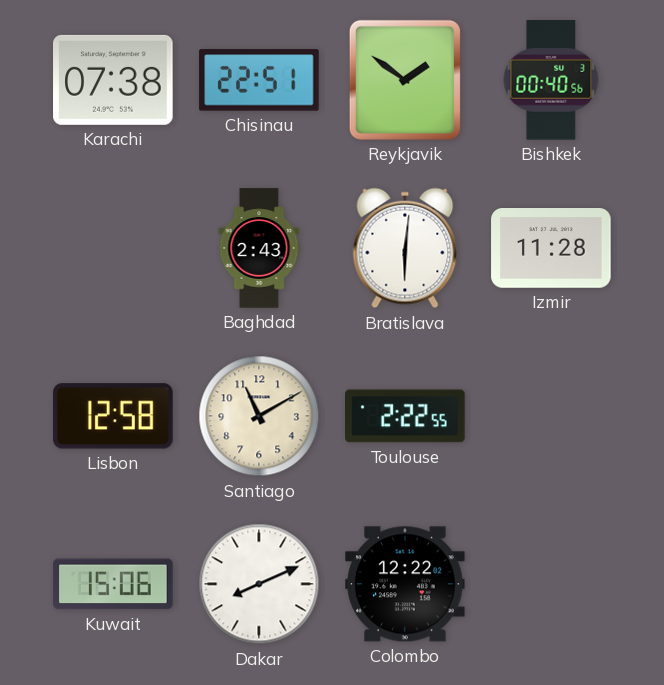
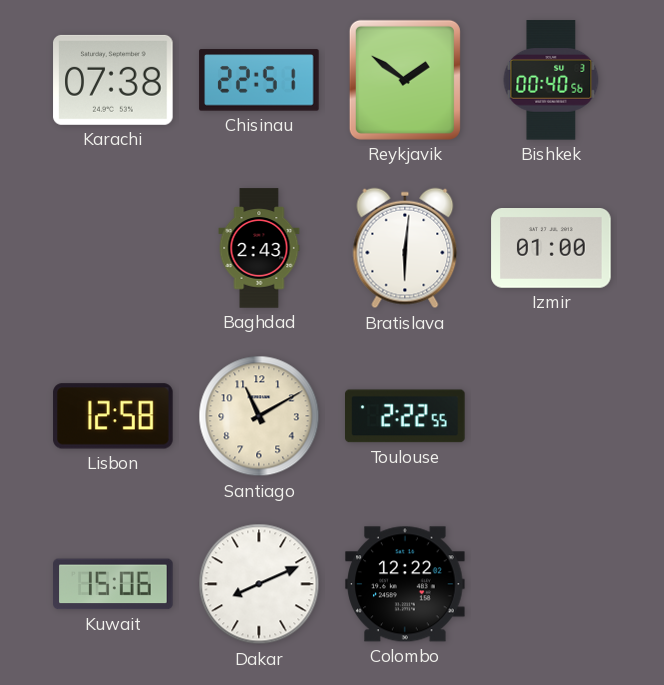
Izmir: 11:28 -> 01:00
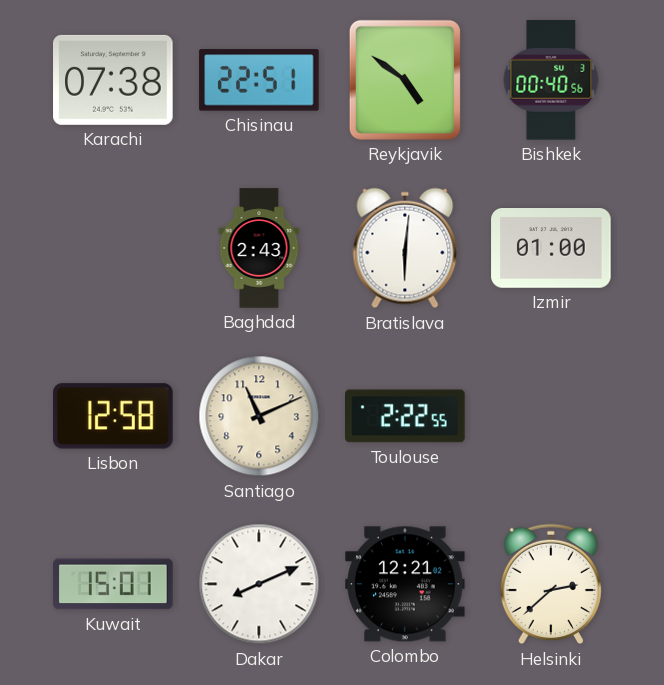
Reykjavik: 1:51 -> 4:51
Santiago: 11:10 -> 11:11
Kuwait: 15:06 -> 15:01
Colombo: 12:22 -> 12:21
Helsinki: none -> 2:38
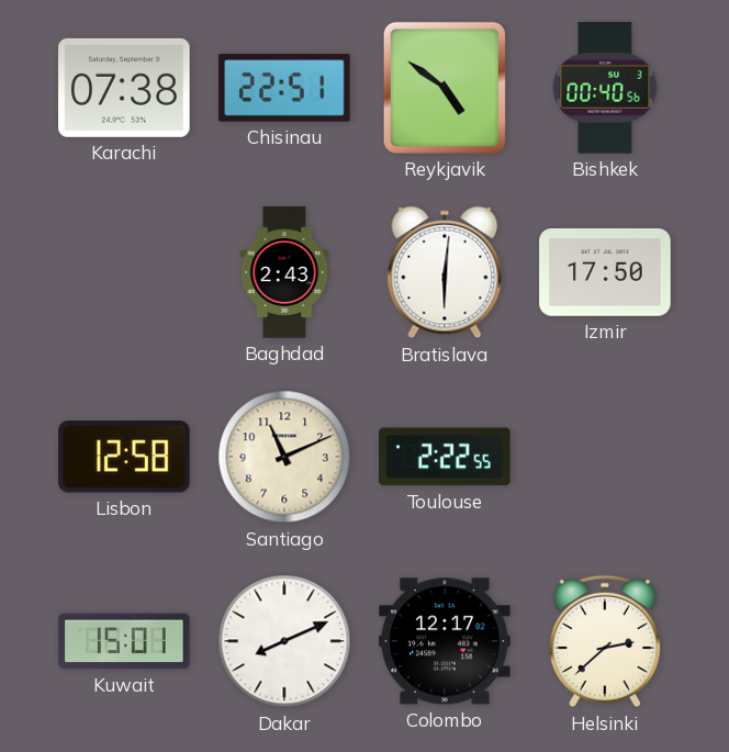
Izmir: 01:00 -> 17:50
Colombo: 12:21 -> 12:17
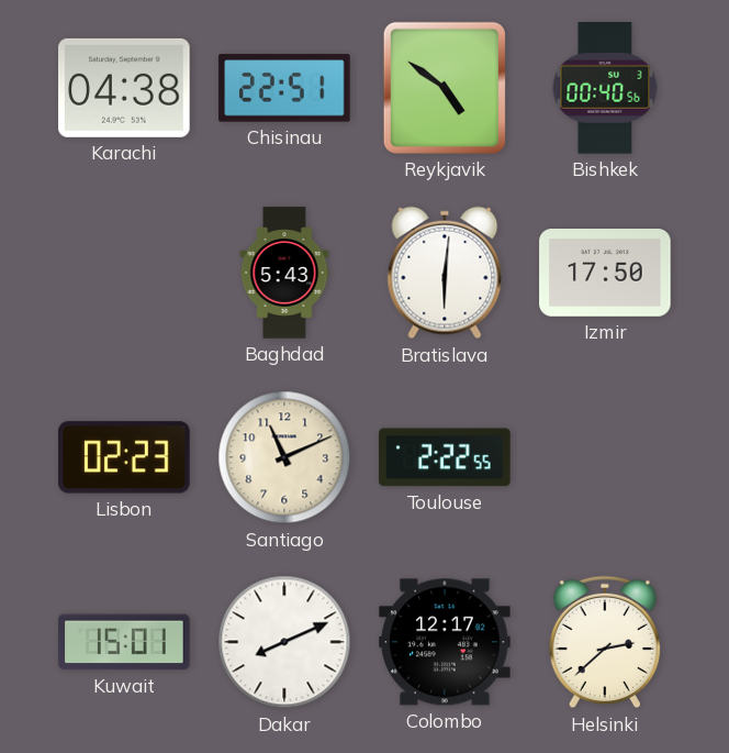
Karachi: 07:38 -> 04:38
Baghdad: 2:43 -> 5:43
Lisbon: 12:58 -> 02:23
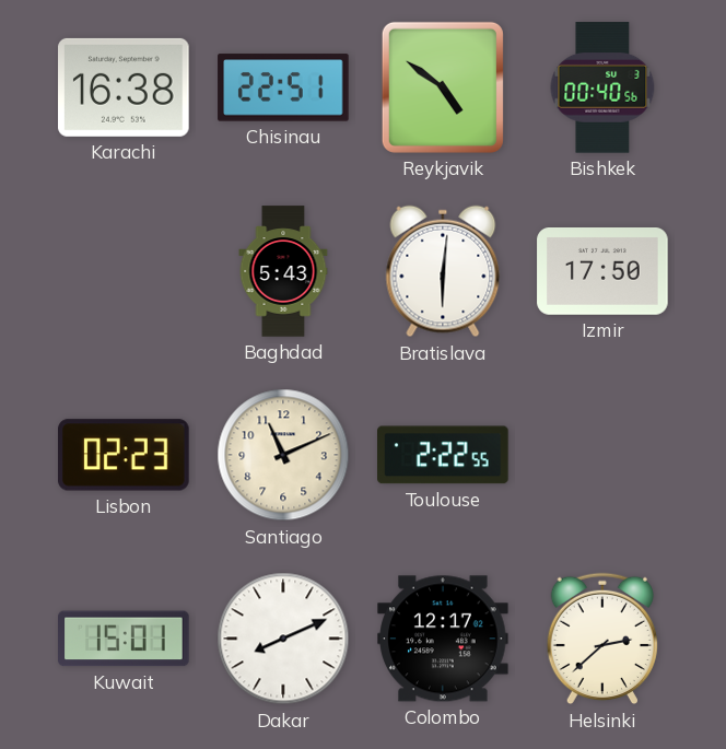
Karachi: 04:38 -> 16:38
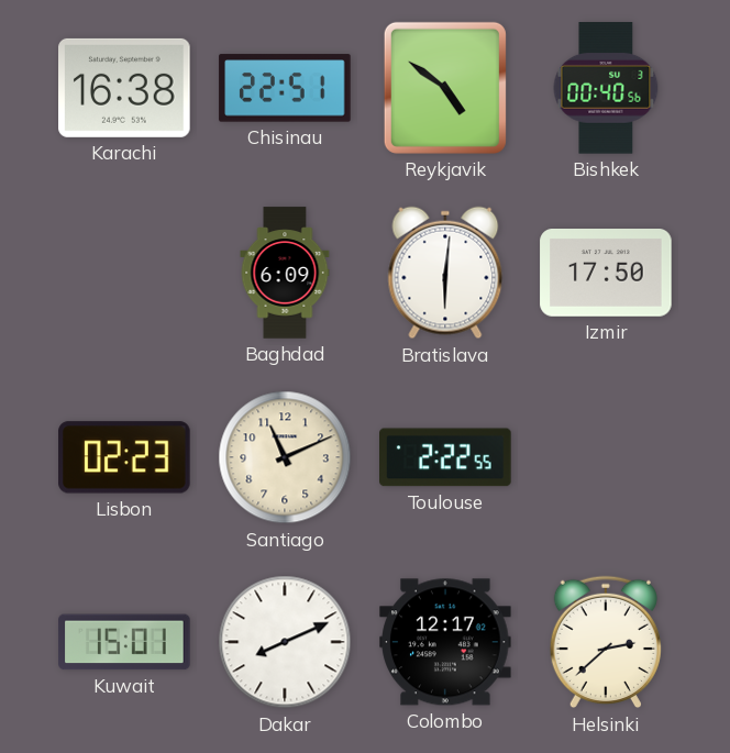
Baghdad: 5:43 -> 6:09
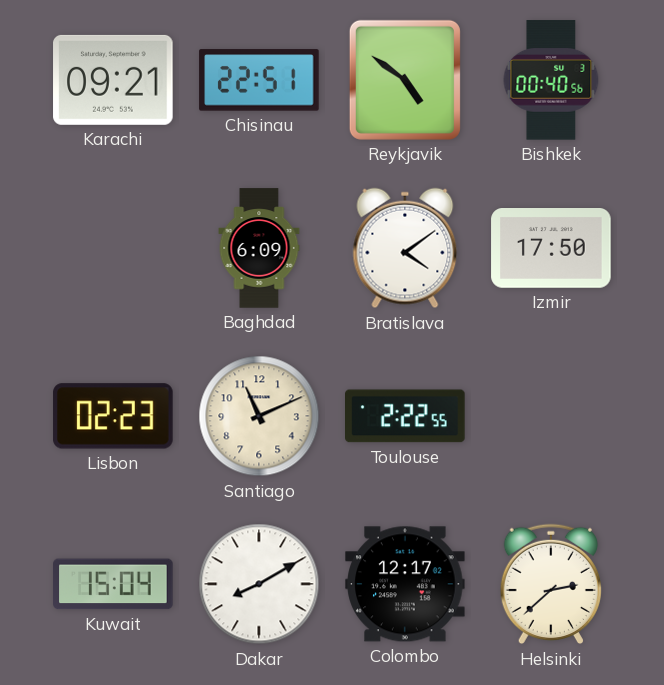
Karachi: 16:38 -> 09:21
Bratislava: 6:01 -> 4:09
Kuwait: 15:01 -> 15:04
Dakar: 8:11 -> 8:10
